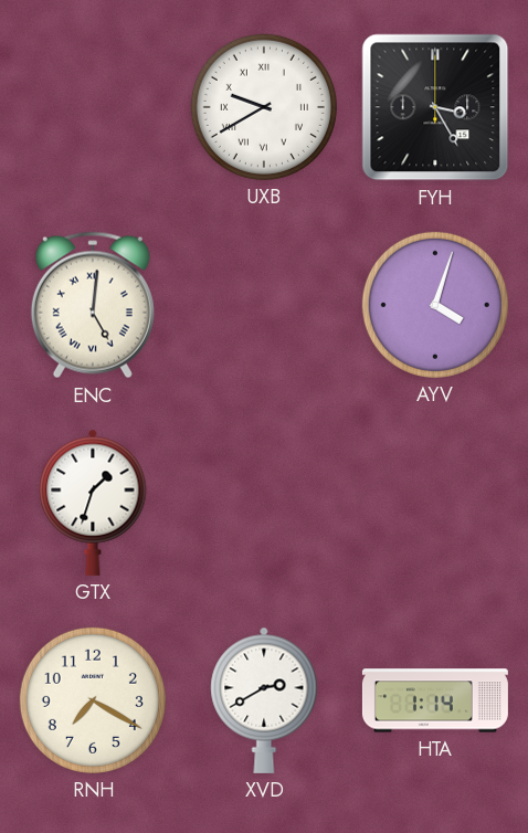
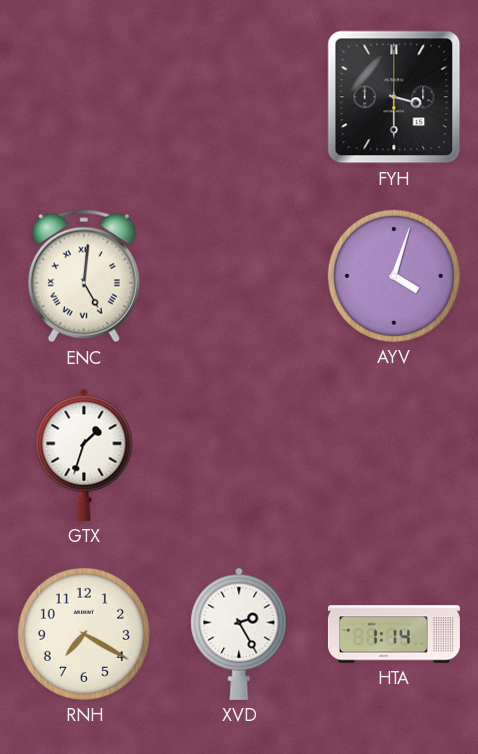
UXB: 9:40 -> none
FYH: 3:25 -> 3:30
XVD: 2:40 -> 2:25
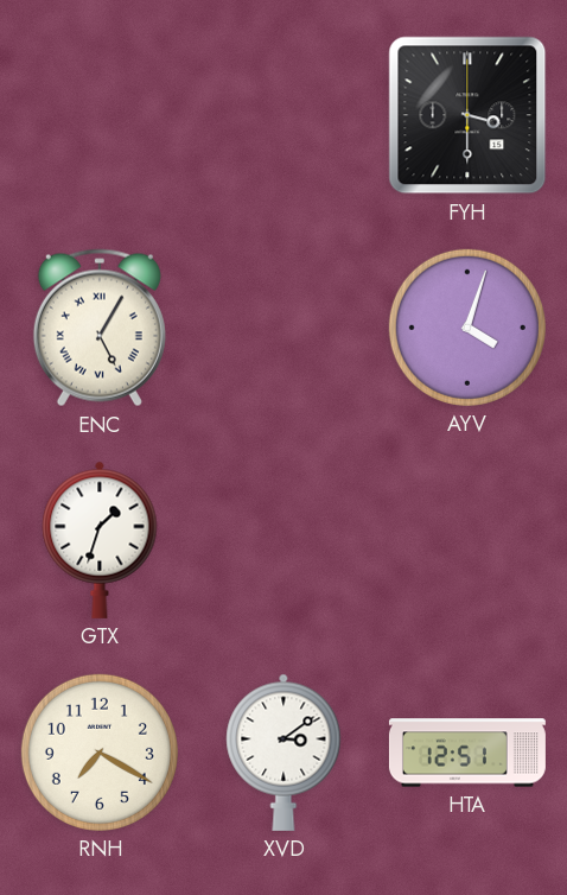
ENC: 5:01 -> 5:05
XVD: 2:25 -> 3:09
HTA: 1:14 -> 12:51
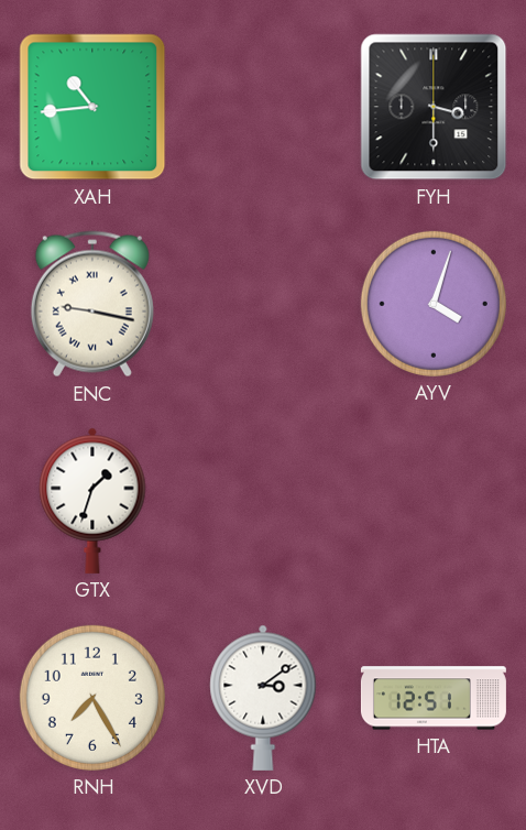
XAH: none -> 10:44
ENC: 5:05 -> 9:17
RNH: 7:20 -> 7:25
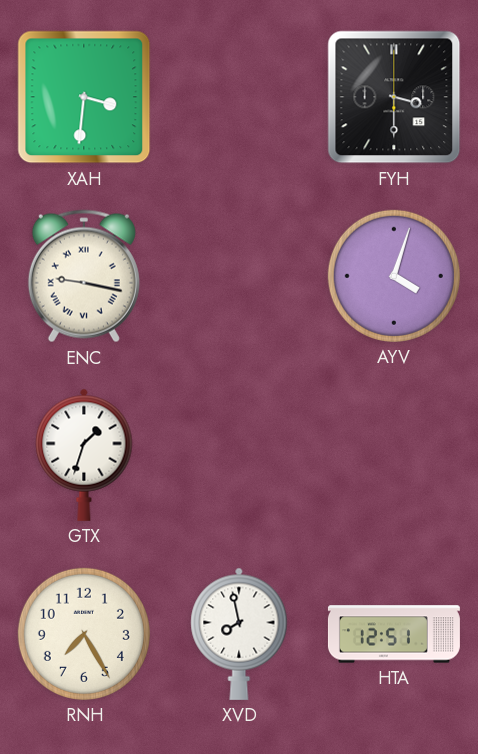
XAH: 10:44 -> 3:31
XVD: 3:09 -> 7:58
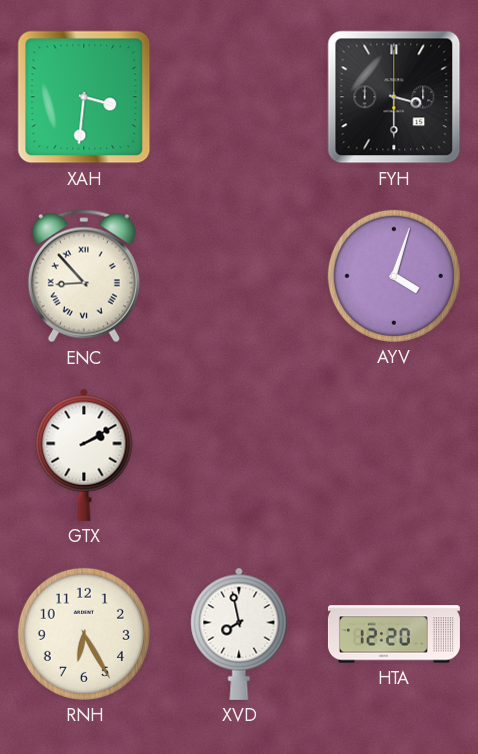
ENC: 9:17 -> 8:53
GTX: 1:33 -> 2:10
RNH: 7:25 -> 6:25
HTA: 12:51 -> 12:20
